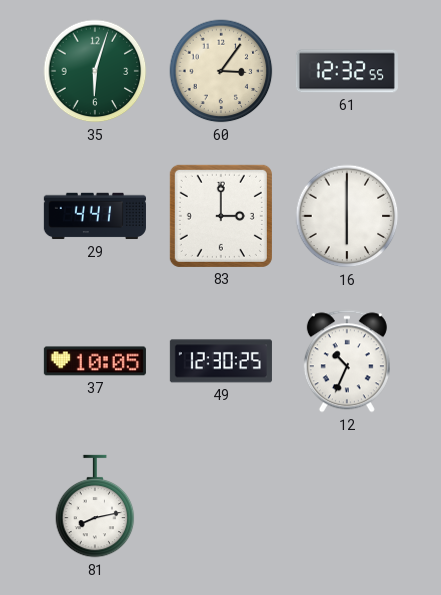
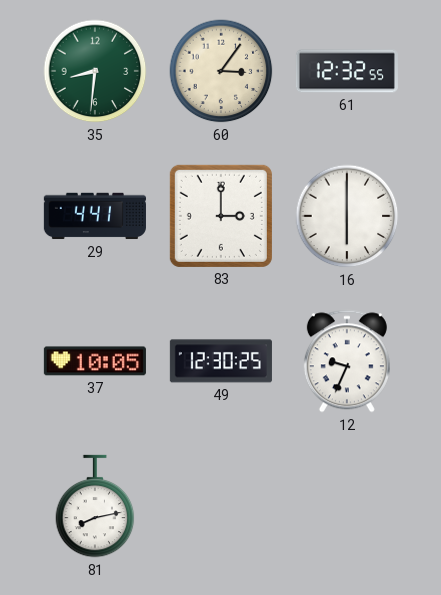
35: 6:03 -> 8:31
12: 10:34 -> 9:34
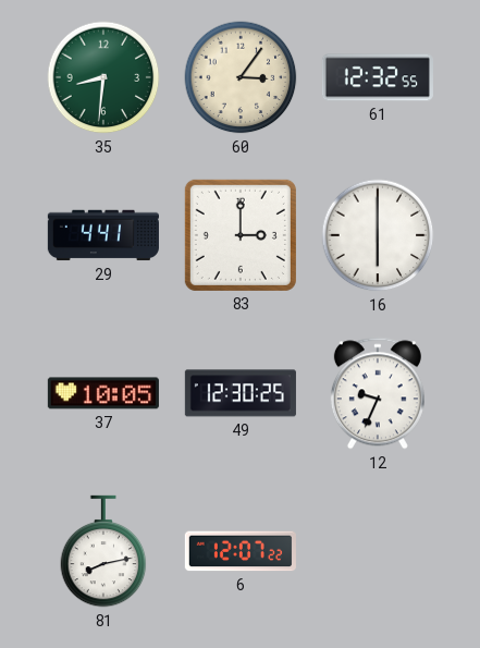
6: none -> 12:07
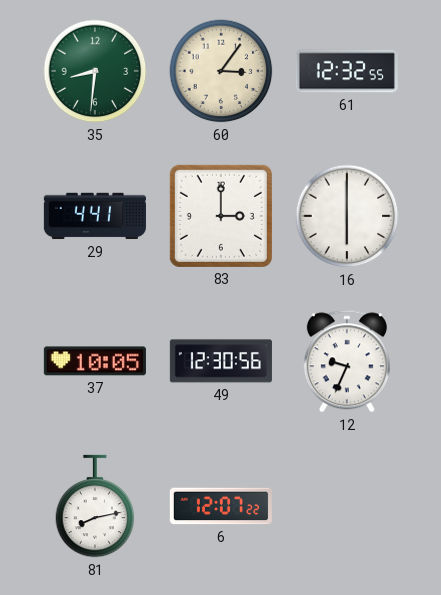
49: 12:30:25 -> 12:30:56
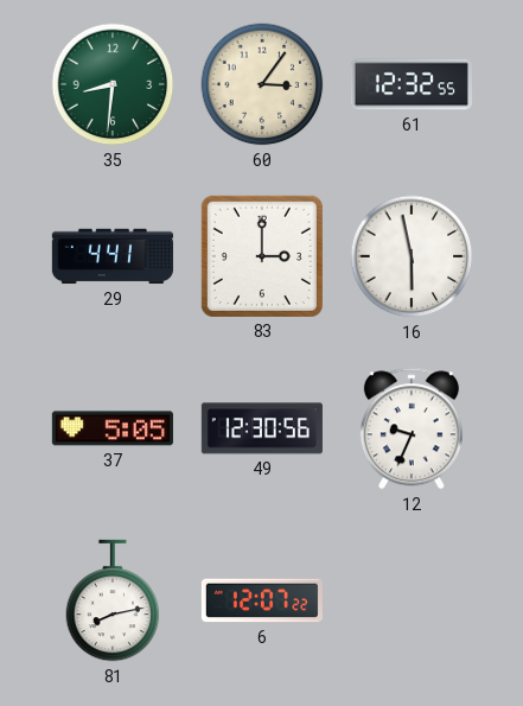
16: 6:00 -> 5:58
37: 10:05 -> 5:05
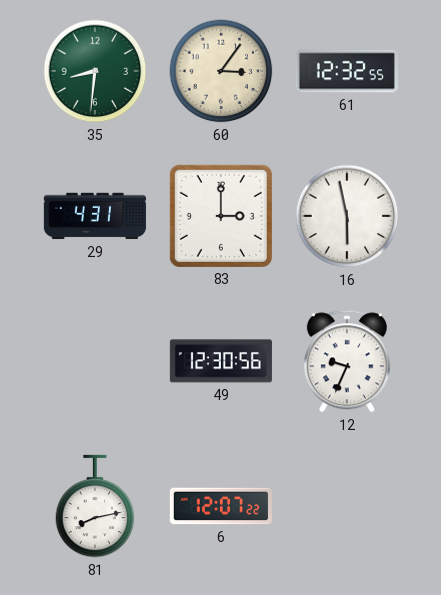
29: 4:41 -> 4:31
37: 5:05 -> none
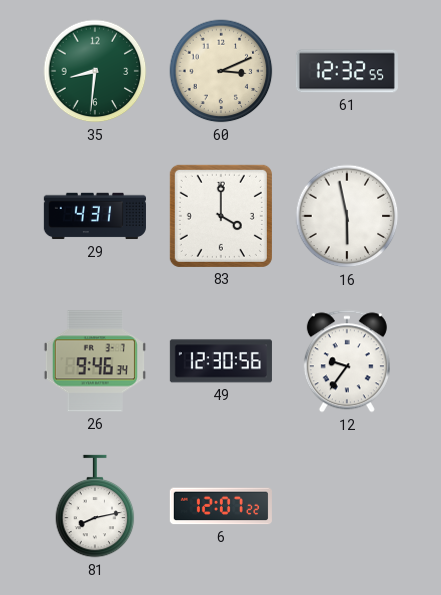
60: 3:06 -> 3:11
83: 3:00 -> 4:00
26: none -> 9:46
12: 9:34 -> 9:36
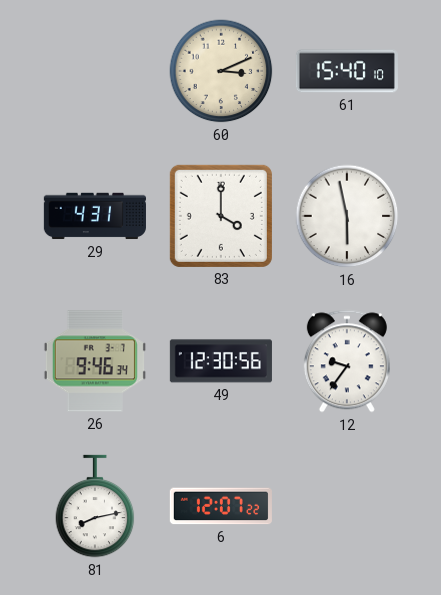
35: 8:31 -> none
61: 12:32 -> 15:40
